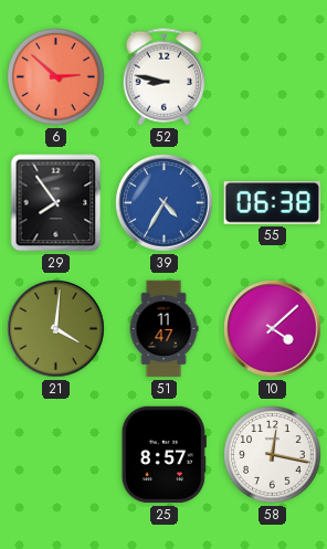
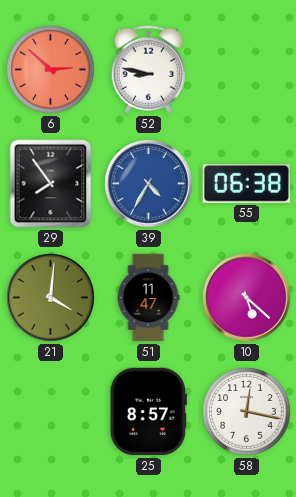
10: 4:08 -> 5:22
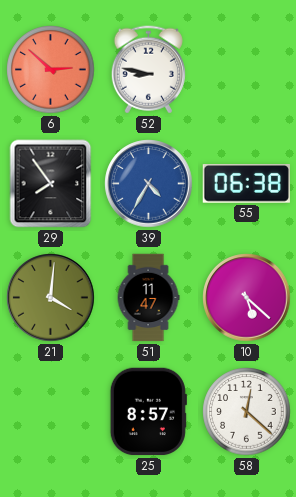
58: 12:17 -> 12:22
